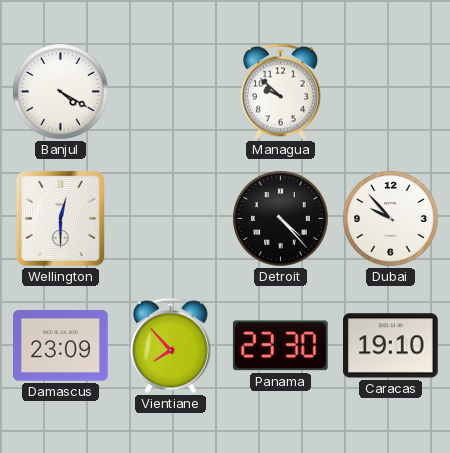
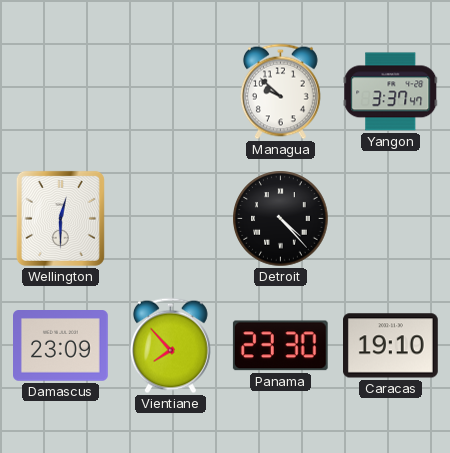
Banjul: 4:20 -> none
Yangon: none -> 3:37
Dubai: 9:53 -> none
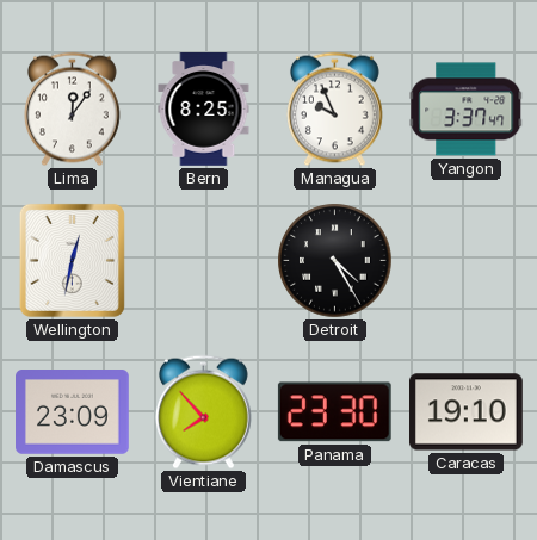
Lima: none -> 12:06
Bern: none -> 8:25
Managua: 9:52 -> 9:56
Wellington: 12:30 -> 12:32
Detroit: 4:23 -> 4:25
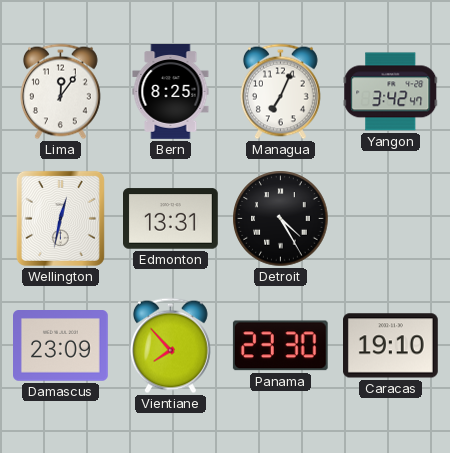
Managua: 9:56 -> 7:04
Yangon: 3:37 -> 3:42
Edmonton: none -> 13:31
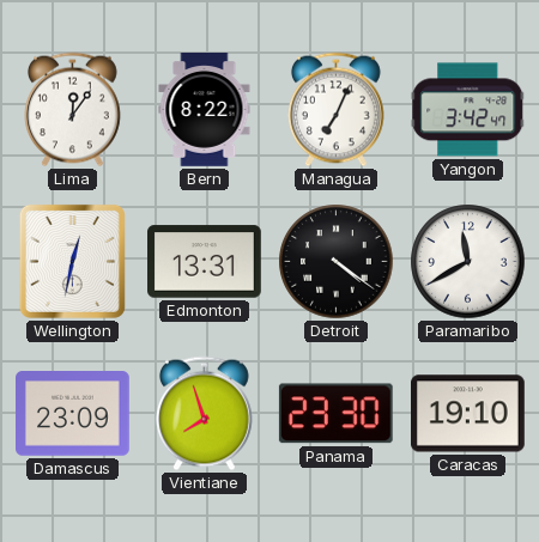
Bern: 8:25 -> 8:22
Detroit: 4:25 -> 4:21
Paramaribo: none -> 11:40
Vientiane: 7:53 -> 7:57
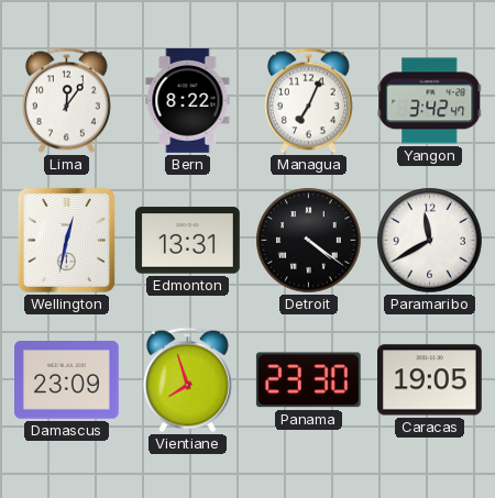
Caracas: 19:10 -> 19:05
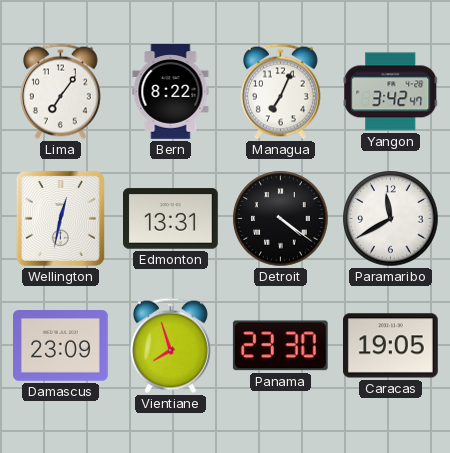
Lima: 12:06 -> 7:06
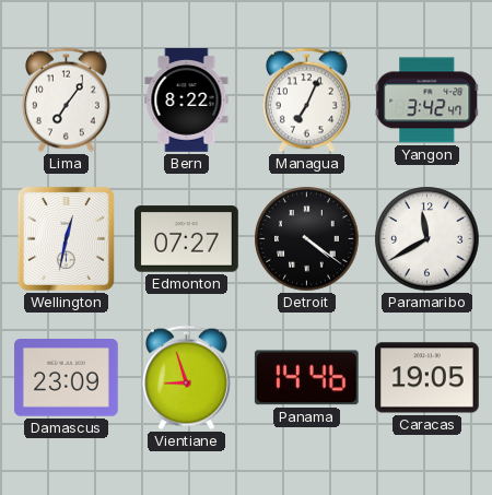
Edmonton: 13:31 -> 07:27
Vientiane: 7:57 -> 8:57
Panama: 23:30 -> 14:46
